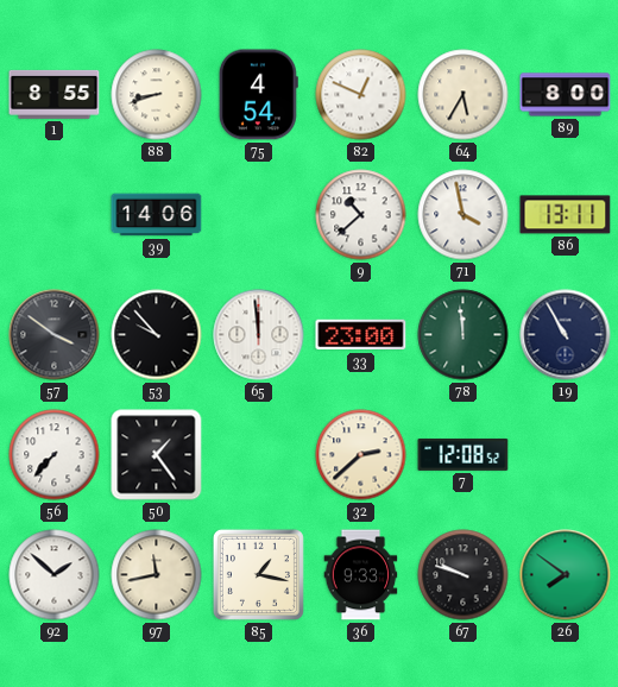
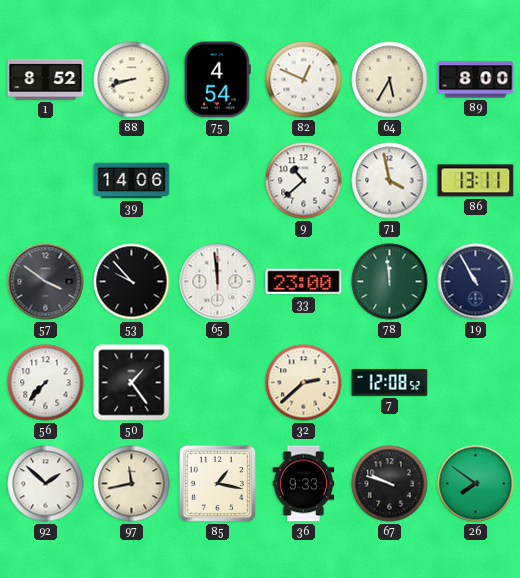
1: 8:55 -> 8:52
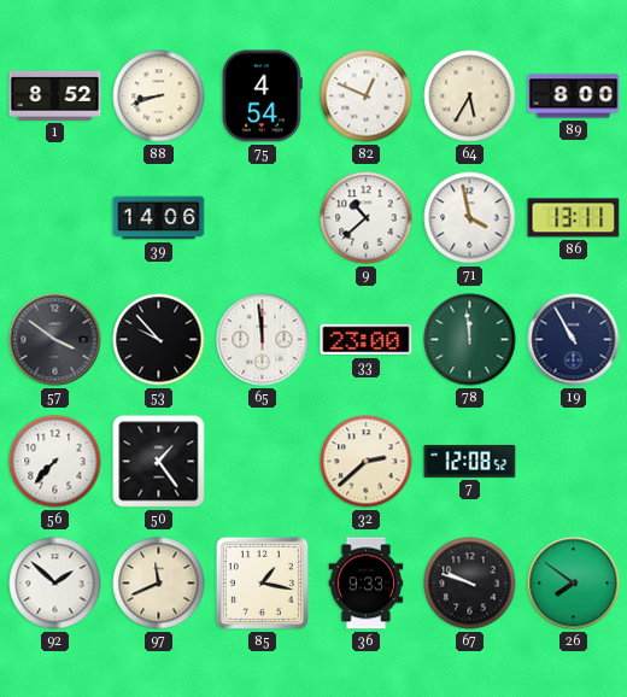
97: 11:43 -> 11:41
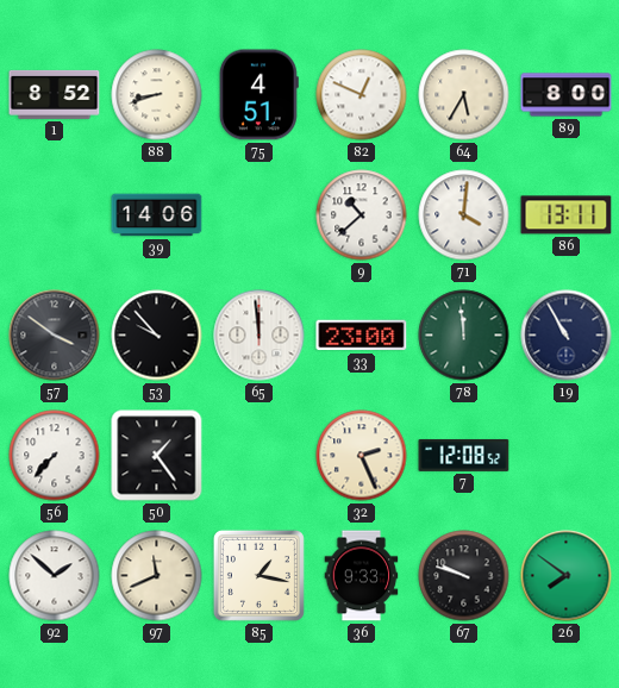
75: 4:54 -> 4:51
71: 3:58 -> 4:01
32: 2:38 -> 2:26
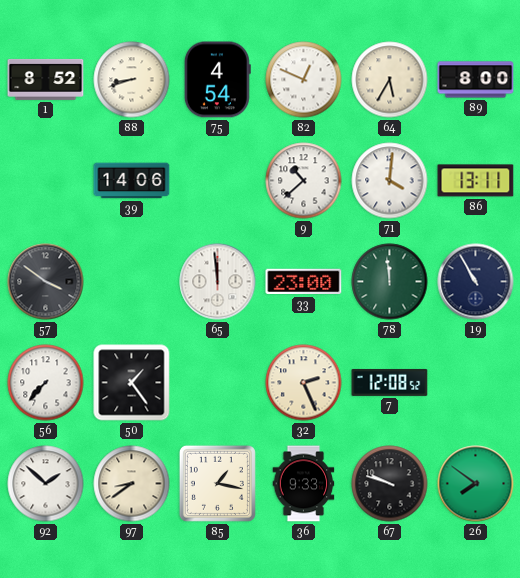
75: 4:51 -> 4:54
53: 9:53 -> none
97: 11:41 -> 8:39
